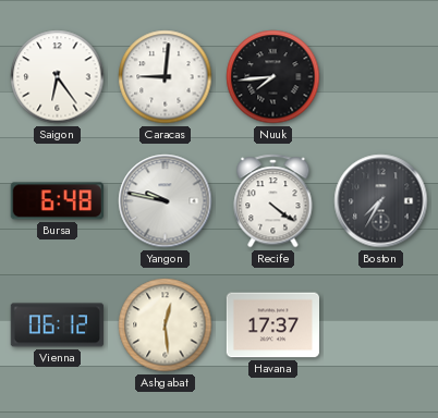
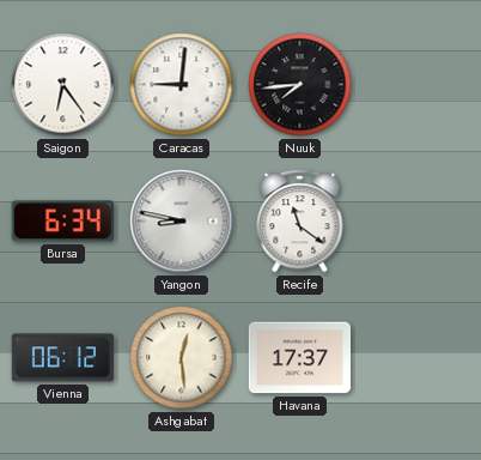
Bursa: 6:48 -> 6:34
Yangon: 9:47 -> 8:47
Recife: 4:21 -> 11:21
Boston: 7:35 -> none
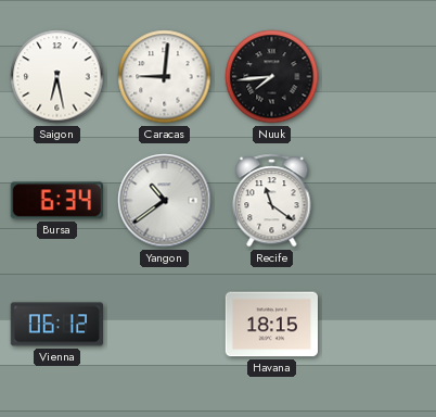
Saigon: 6:24 -> 6:28
Yangon: 8:47 -> 10:39
Ashgabat: 12:29 -> none
Havana: 17:37 -> 18:15
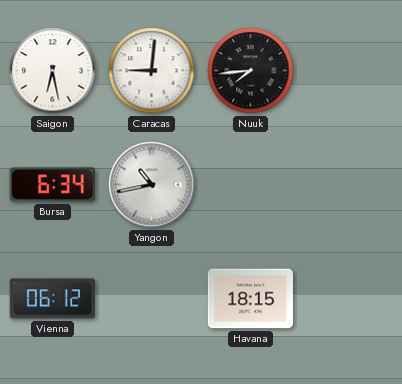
Yangon: 10:39 -> 10:43
Recife: 11:21 -> none
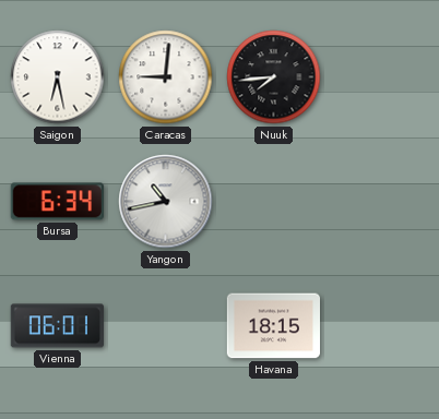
Vienna: 06:12 -> 06:01
